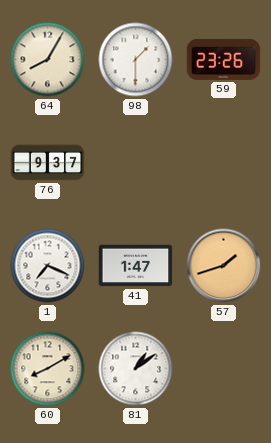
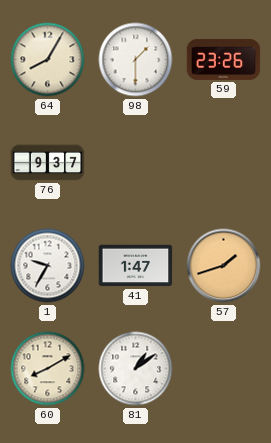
1: 7:19 -> 9:35
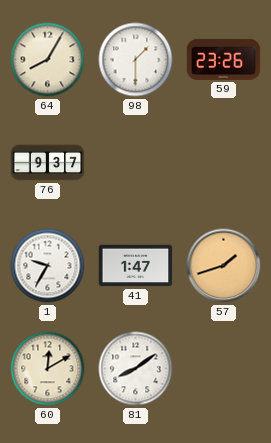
60: 8:10 -> 12:10
81: 1:09 -> 8:09
